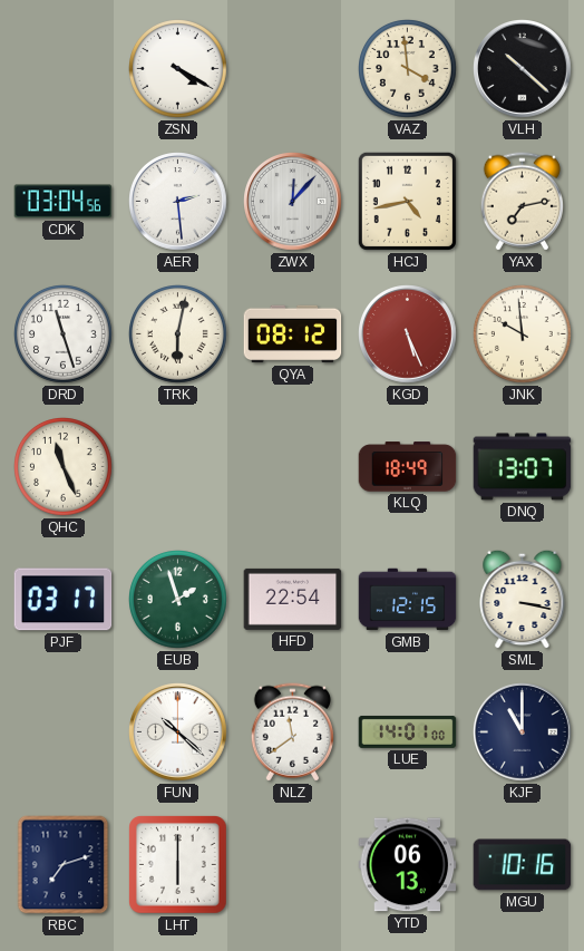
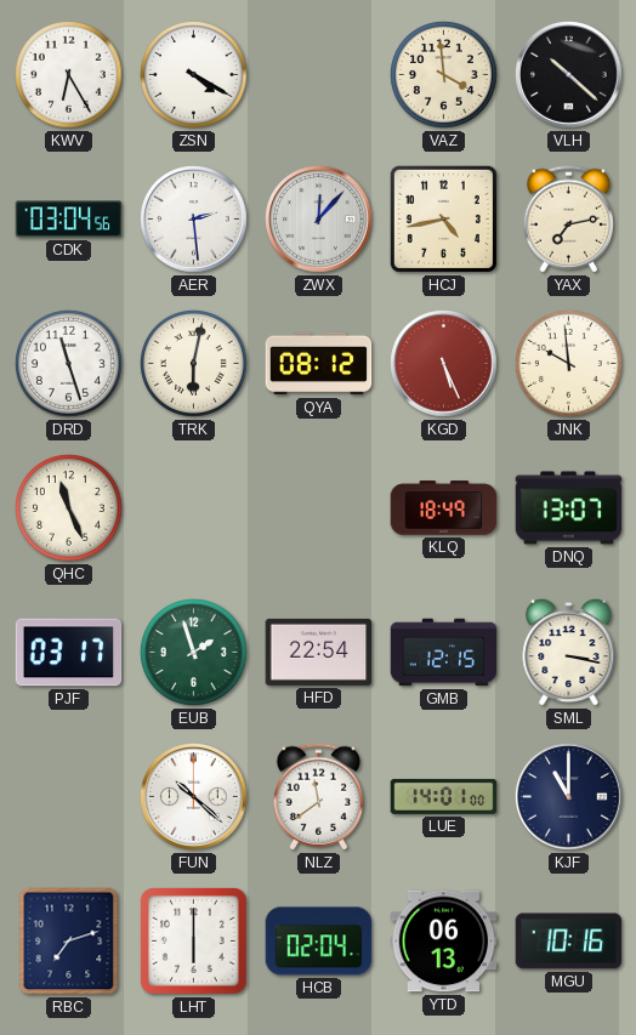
KWV: none -> 6:25
HCB: none -> 02:04
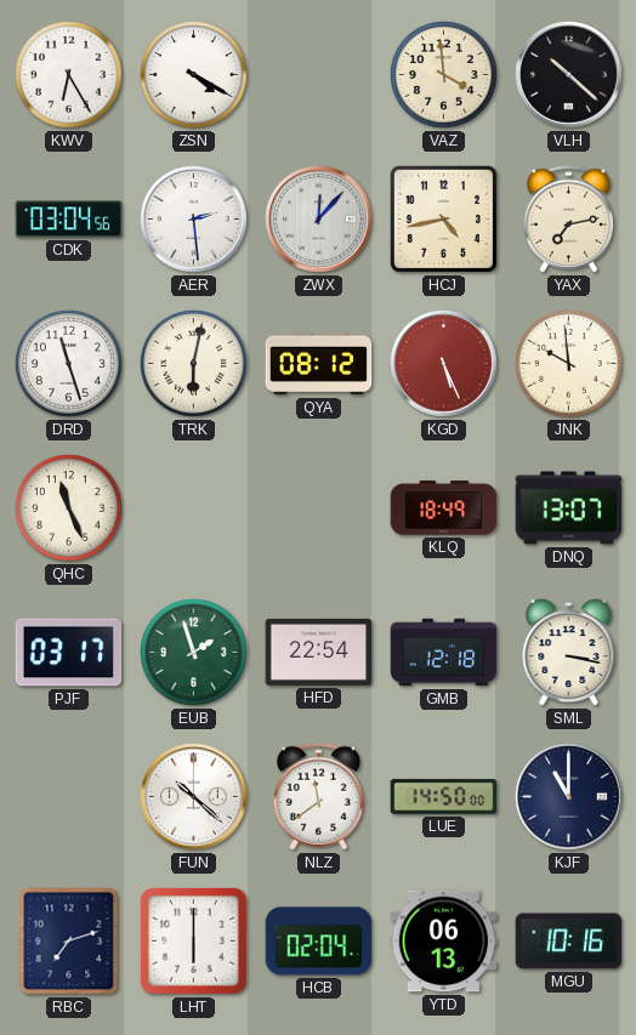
GMB: 12:15 -> 12:18
LUE: 14:01 -> 14:50
